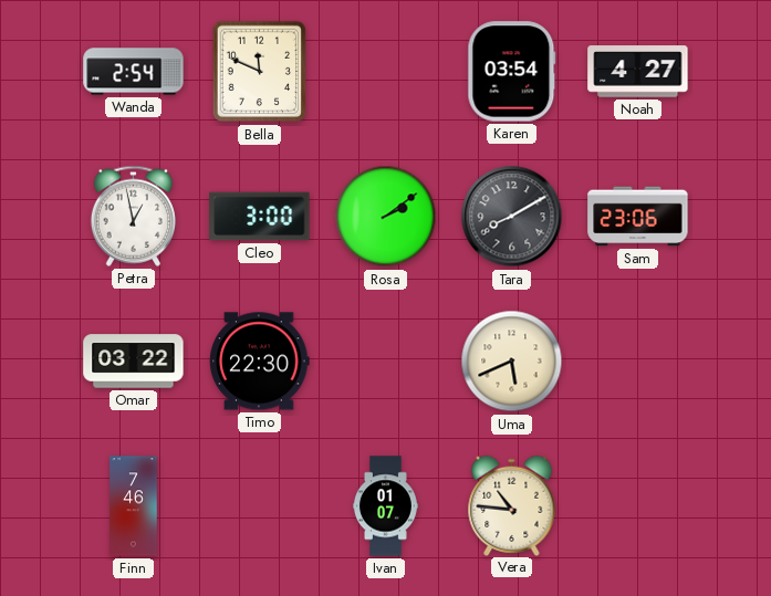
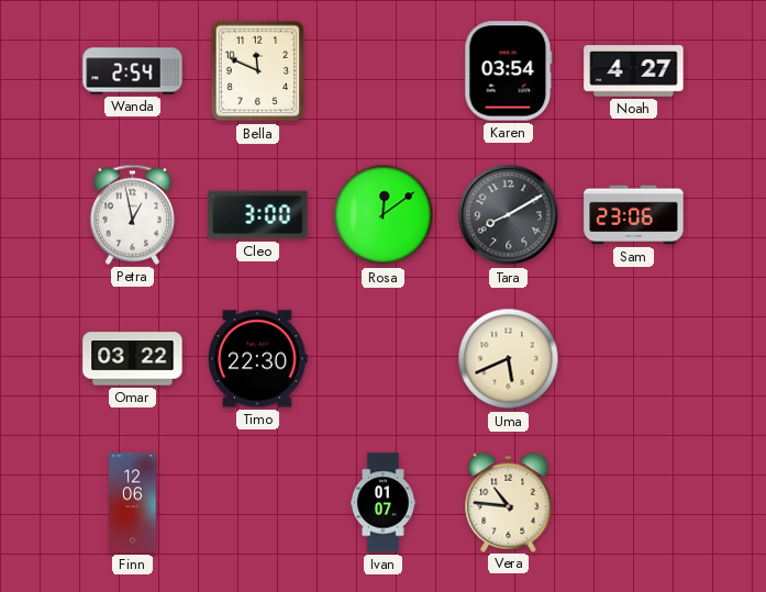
Rosa: 2:09 -> 12:09
Finn: 7:46 -> 12:06
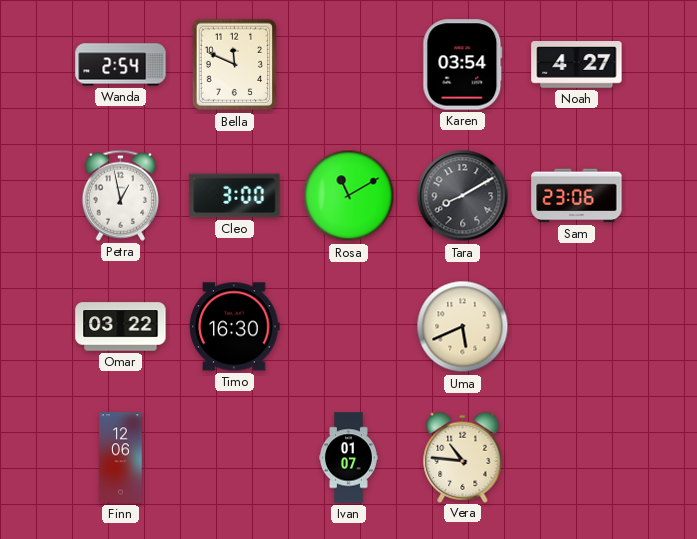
Rosa: 12:09 -> 11:10
Timo: 22:30 -> 16:30
